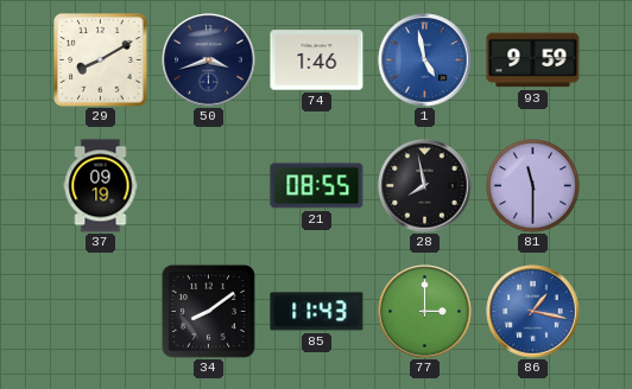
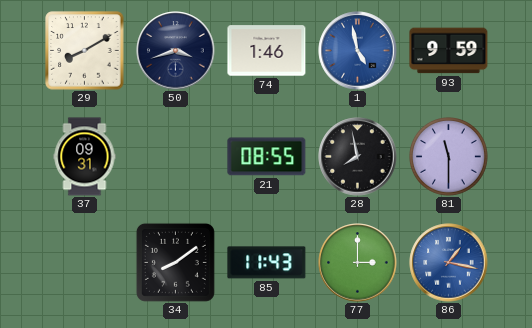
37: 09:19 -> 09:31
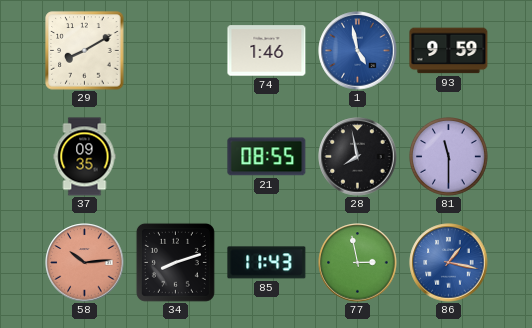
50: 3:42 -> none
37: 09:31 -> 09:35
58: none -> 10:14
34: 8:09 -> 8:12
77: 3:00 -> 2:58
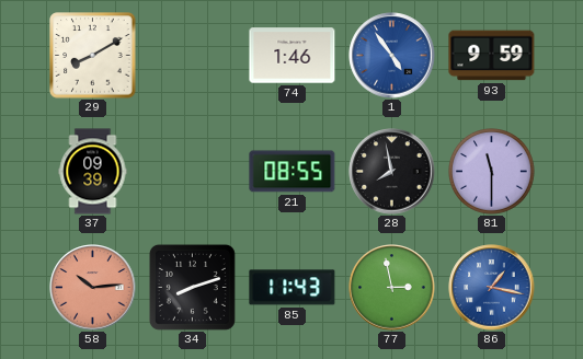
1: 4:58 -> 4:54
37: 09:35 -> 09:39
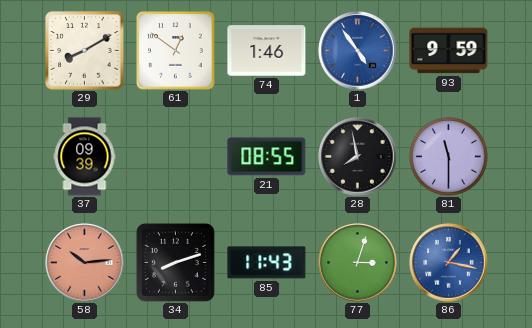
61: none -> 12:51
77: 2:58 -> 3:03
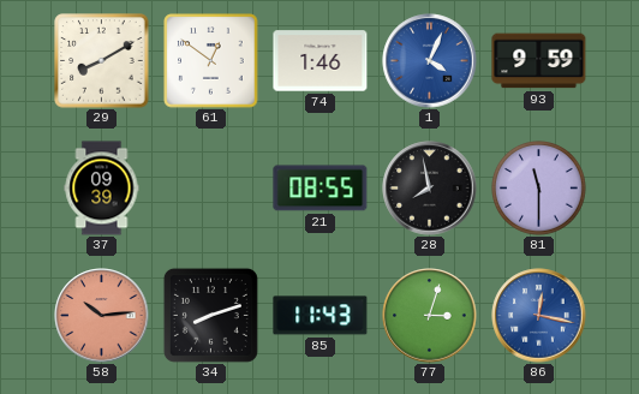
1: 4:54 -> 4:04
86: 1:17 -> 12:17
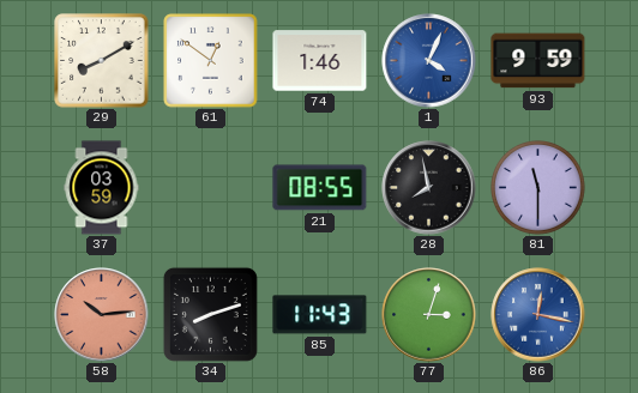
37: 09:39 -> 03:59
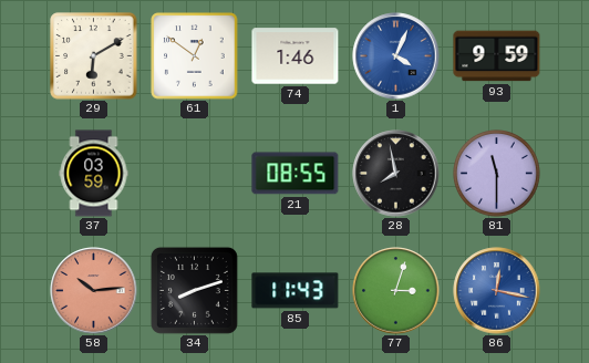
29: 8:10 -> 6:10
